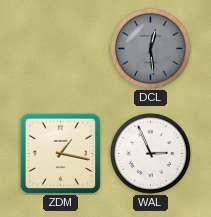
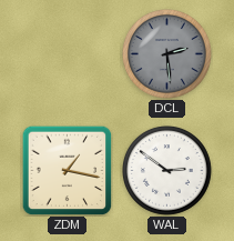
DCL: 12:29 -> 2:29
WAL: 2:56 -> 2:51
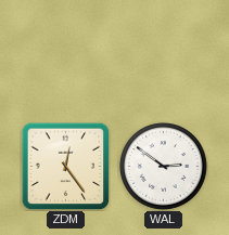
DCL: 2:29 -> none
ZDM: 1:17 -> 12:24
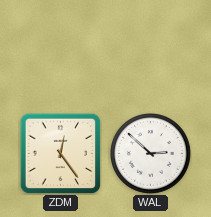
WAL: 2:51 -> 2:52
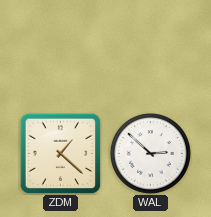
ZDM: 12:24 -> 1:22
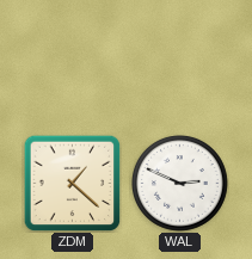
WAL: 2:52 -> 2:49
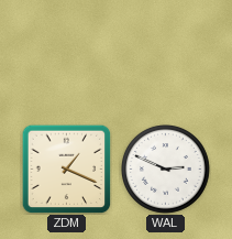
ZDM: 1:22 -> 1:19
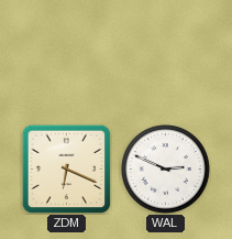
ZDM: 1:19 -> 6:19
